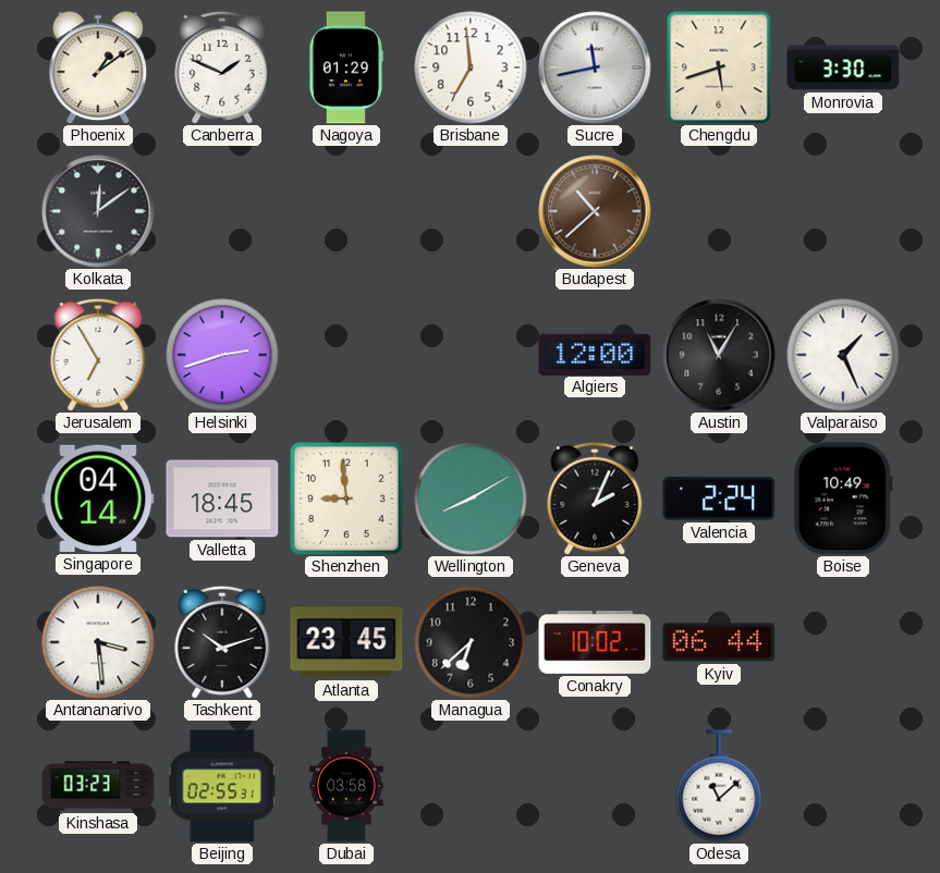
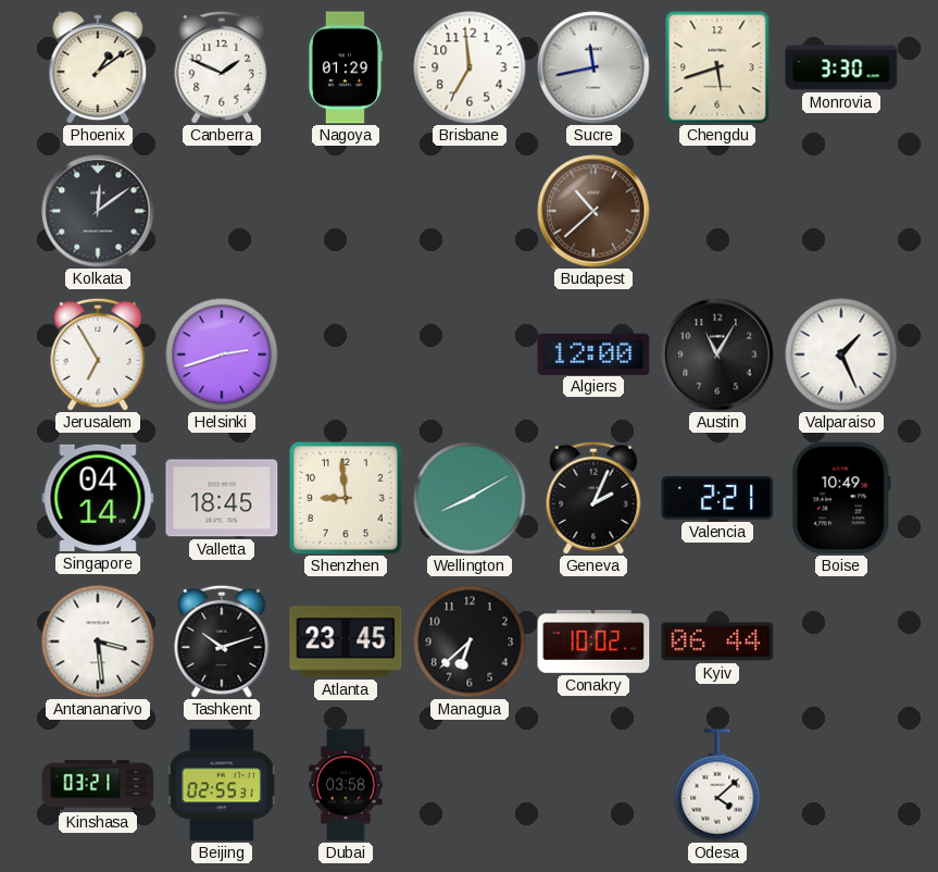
Valencia: 2:24 -> 2:21
Kinshasa: 03:23 -> 03:21
Odesa: 11:08 -> 4:08
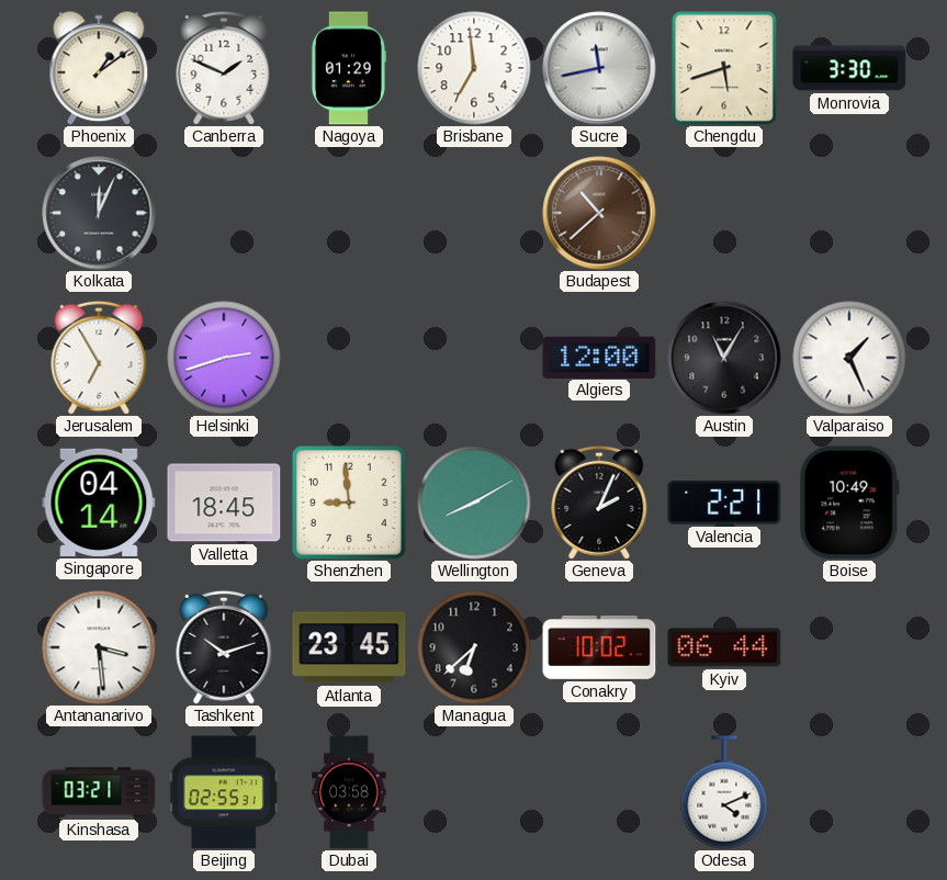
Kolkata: 12:09 -> 12:04
Odesa: 4:08 -> 4:11
